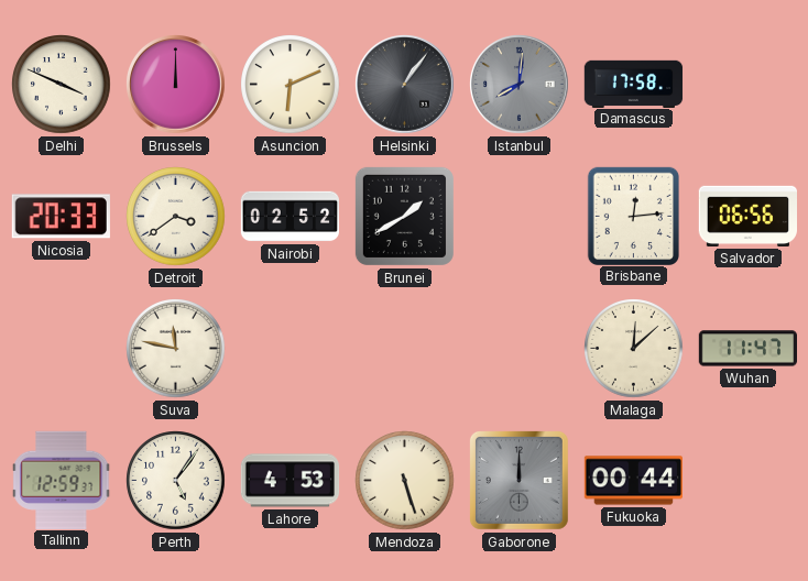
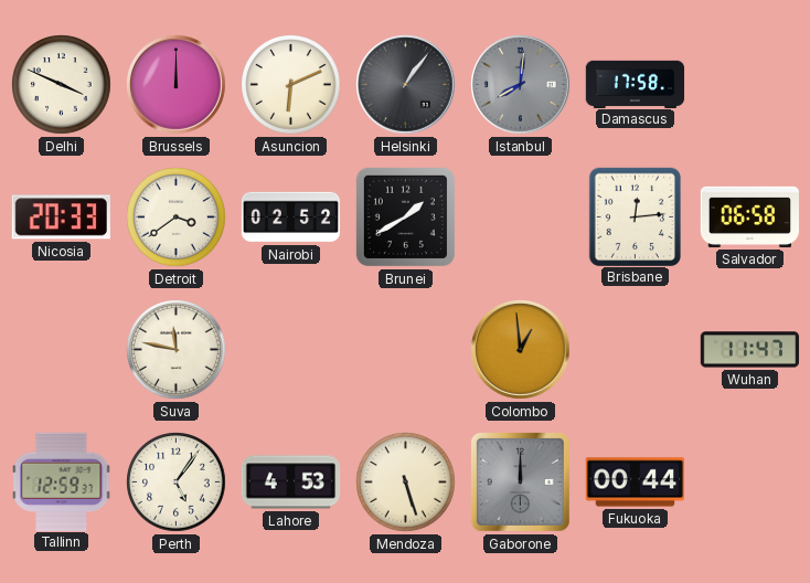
Salvador: 06:56 -> 06:58
Colombo: none -> 12:59
Malaga: 12:08 -> none
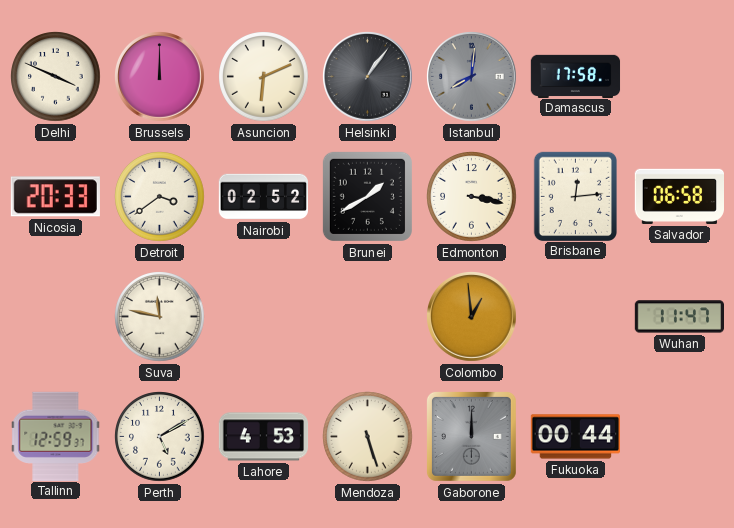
Edmonton: none -> 3:17
Perth: 5:06 -> 5:10
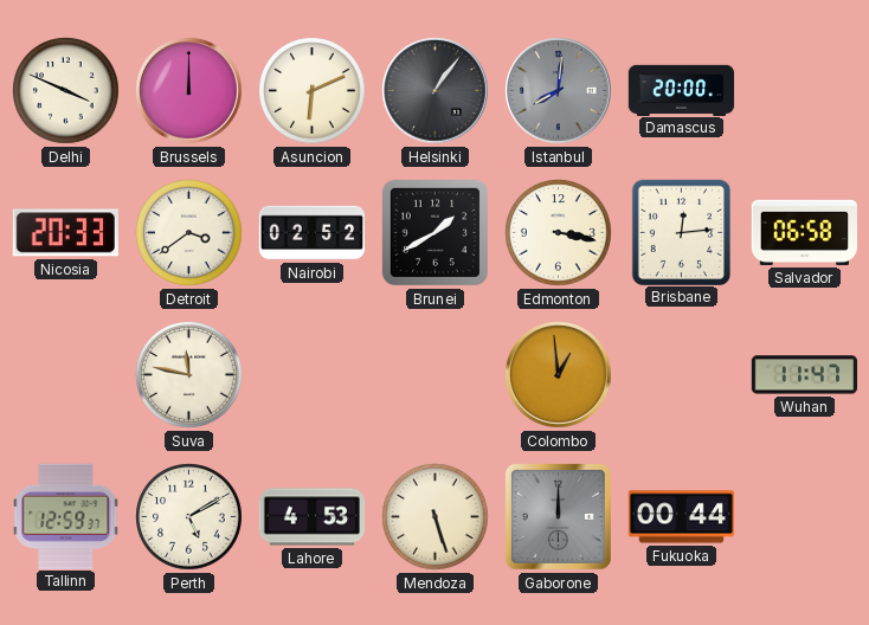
Damascus: 17:58 -> 20:00
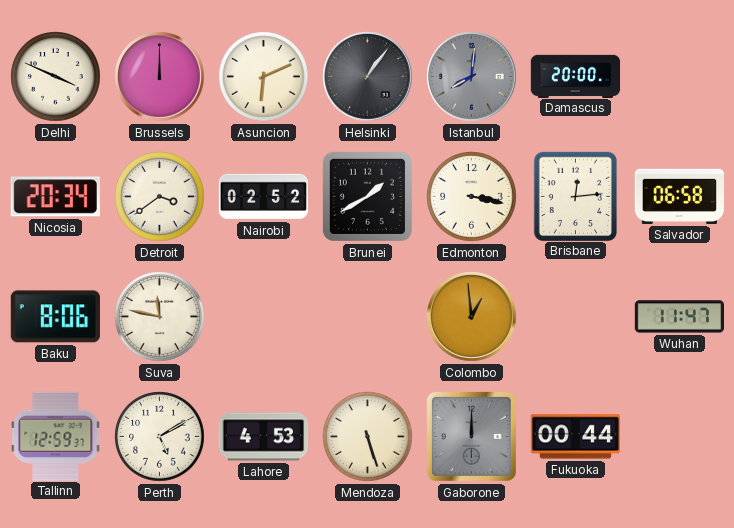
Nicosia: 20:33 -> 20:34
Baku: none -> 8:06
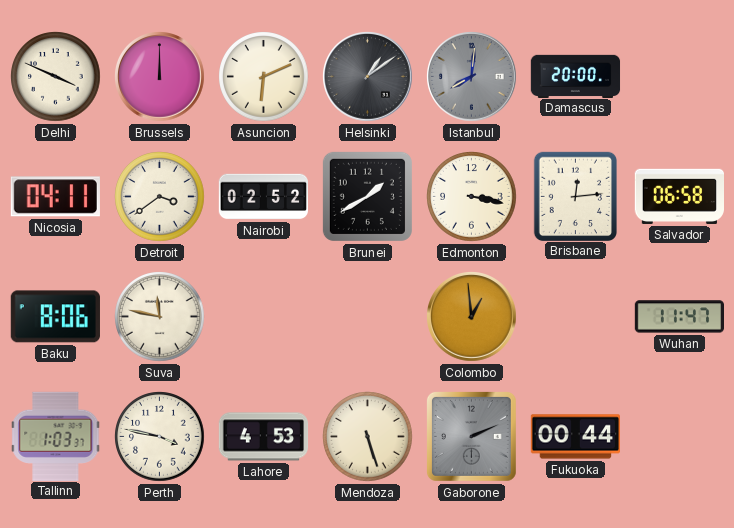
Helsinki: 1:06 -> 1:09
Nicosia: 20:34 -> 04:11
Tallinn: 12:59 -> 1:03
Perth: 5:10 -> 3:47
Gaborone: 12:00 -> 2:11
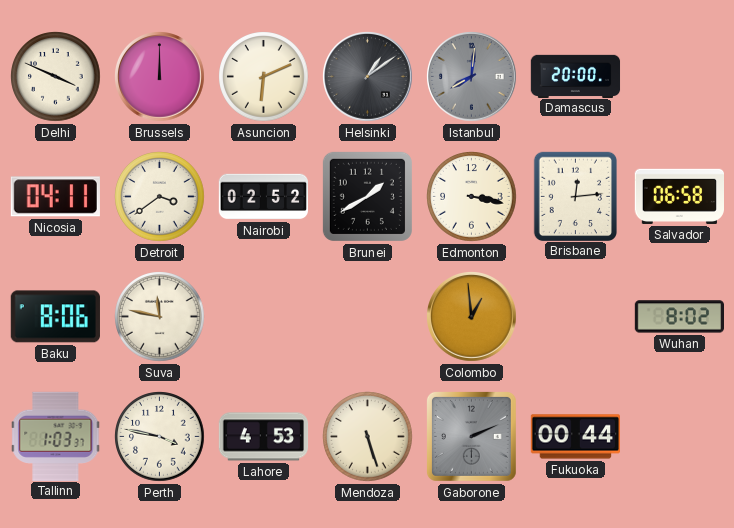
Wuhan: 11:47 -> 8:02
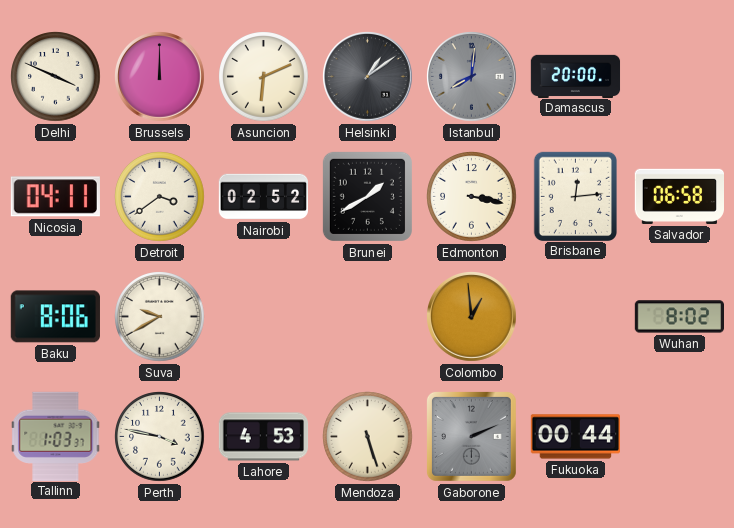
Suva: 11:47 -> 9:40
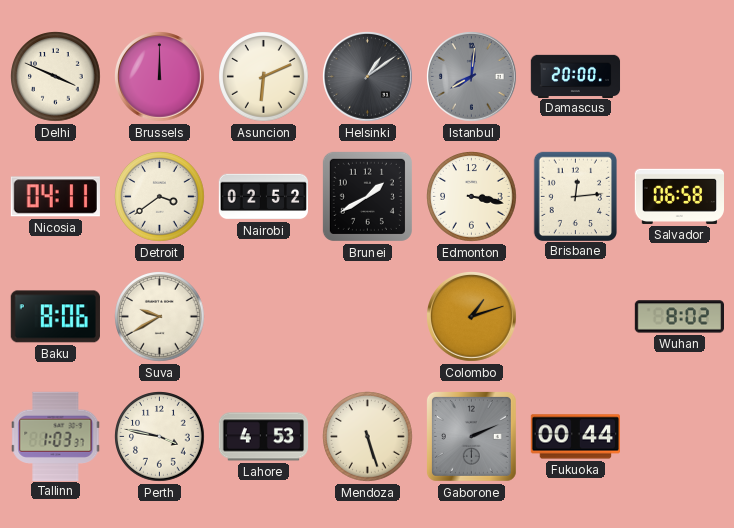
Colombo: 12:59 -> 1:12
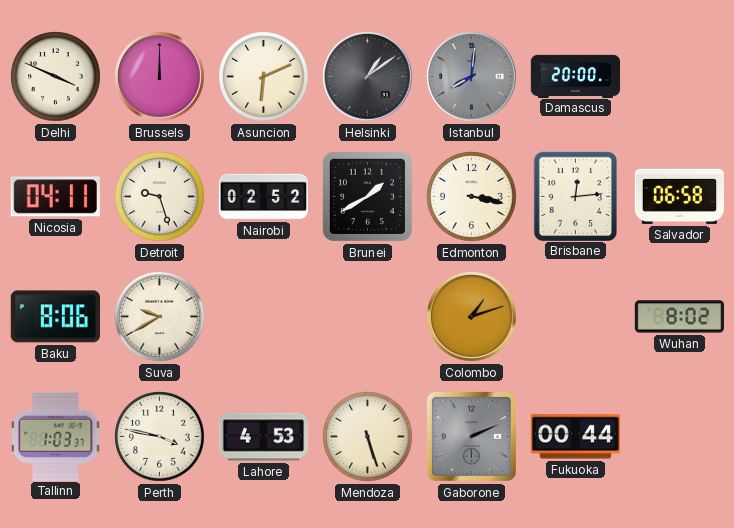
Detroit: 3:39 -> 9:27
